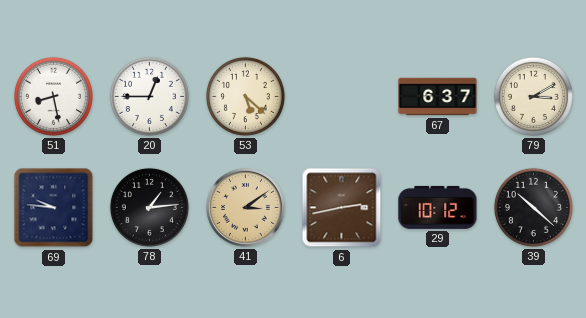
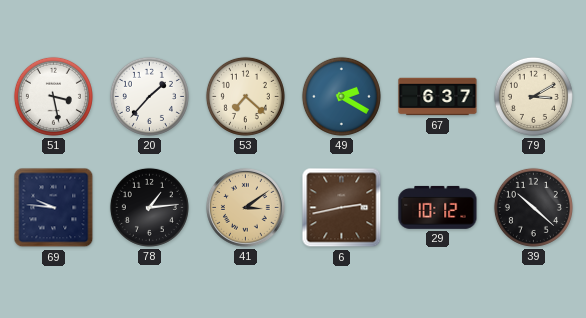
51: 8:28 -> 3:28
20: 12:45 -> 1:37
53: 5:22 -> 7:22
49: none -> 2:20
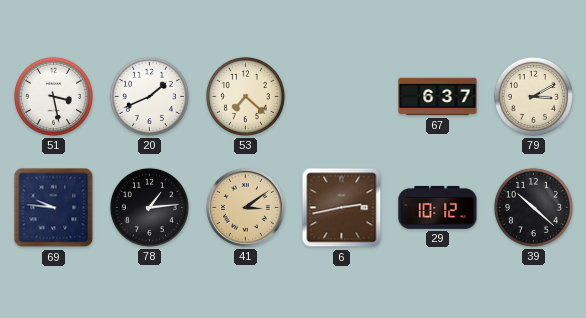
20: 1:37 -> 1:41
49: 2:20 -> none
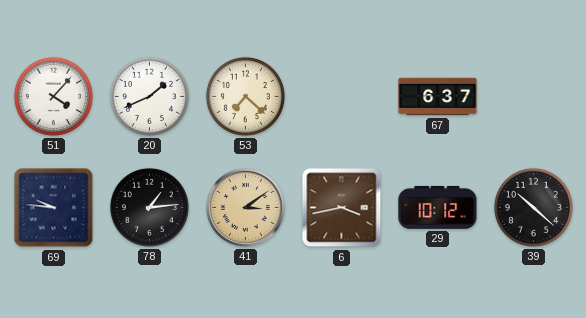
51: 3:28 -> 4:07
79: 3:10 -> none
6: 2:43 -> 3:43
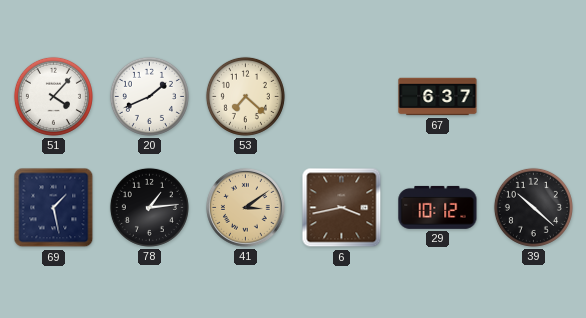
69: 9:46 -> 1:28
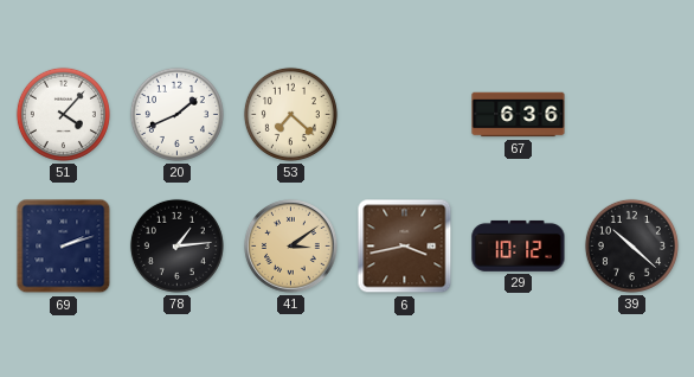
67: 6:37 -> 6:36
69: 1:28 -> 2:12
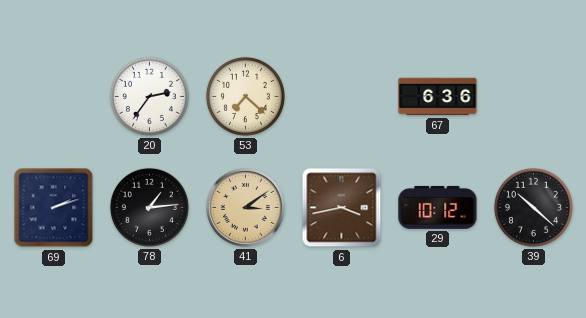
51: 4:07 -> none
20: 1:41 -> 2:36
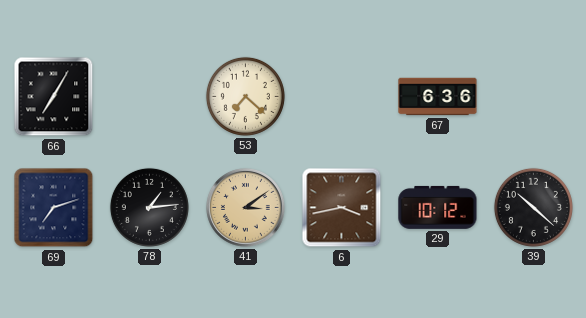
66: none -> 7:05
20: 2:36 -> none
69: 2:12 -> 7:12
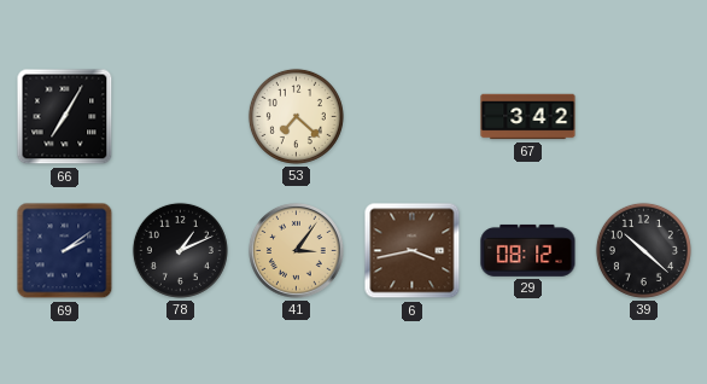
67: 6:36 -> 3:42
69: 7:12 -> 2:09
78: 1:14 -> 1:11
41: 3:09 -> 3:06
29: 10:12 -> 08:12
